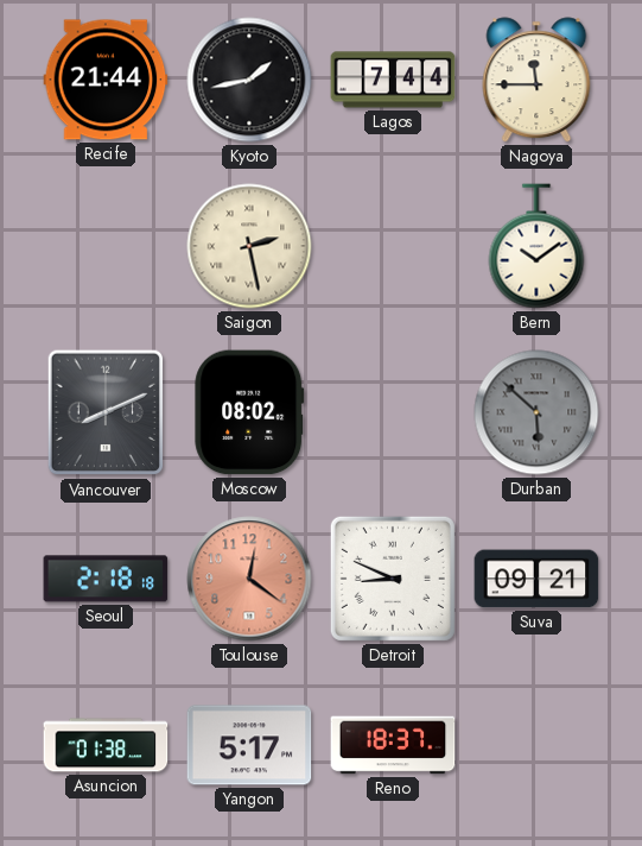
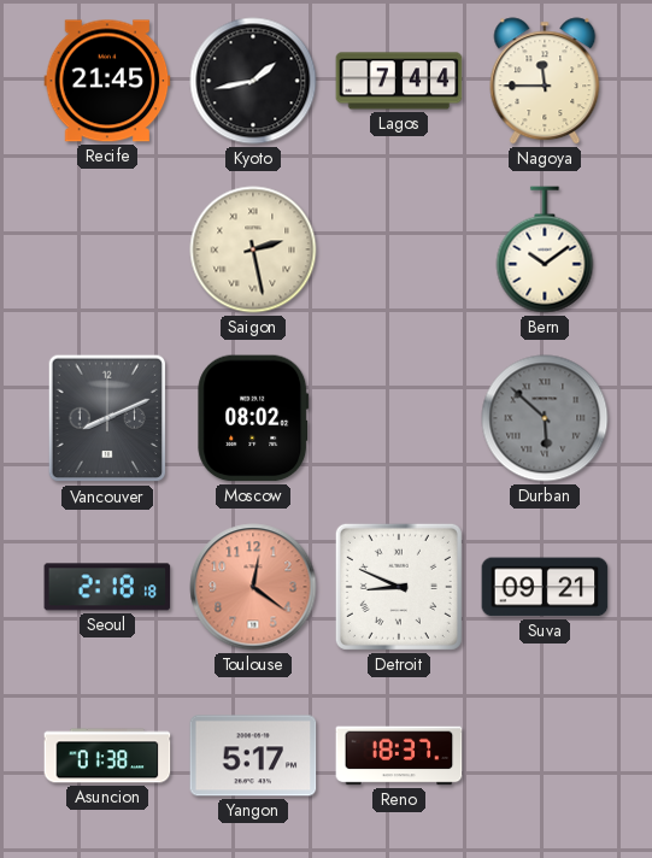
Recife: 21:44 -> 21:45
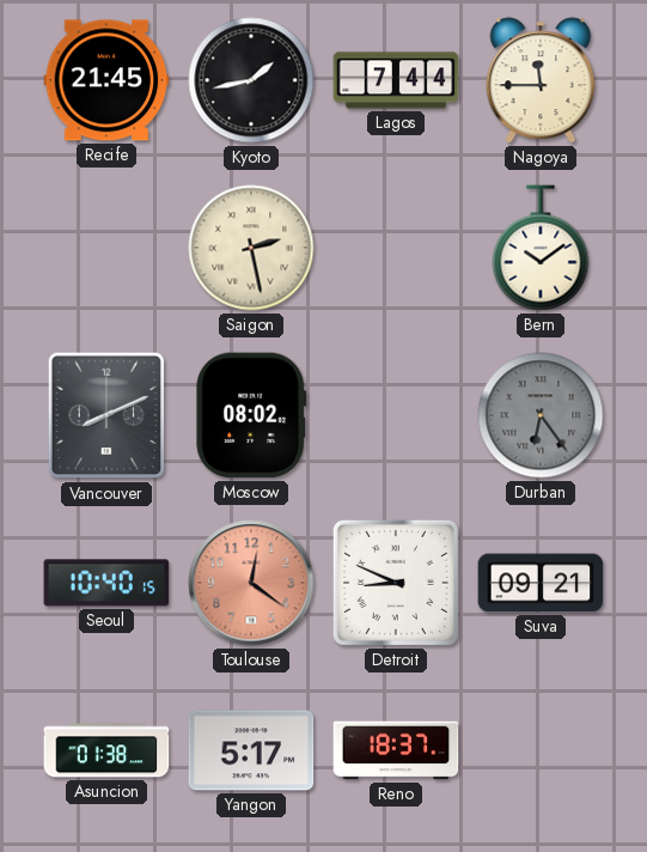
Durban: 5:52 -> 6:24
Seoul: 2:18 -> 10:40
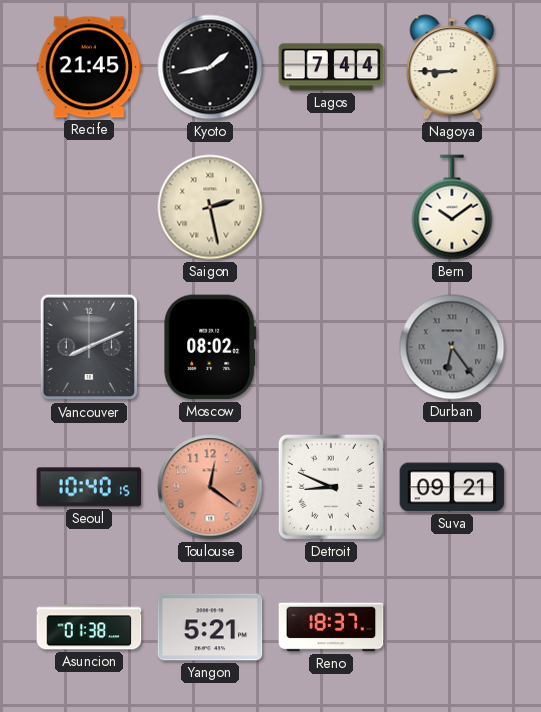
Nagoya: 11:45 -> 8:45
Yangon: 5:17 -> 5:21
